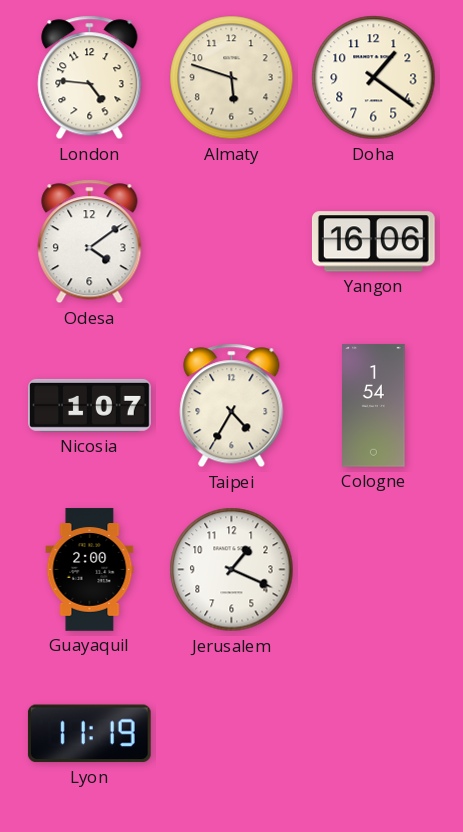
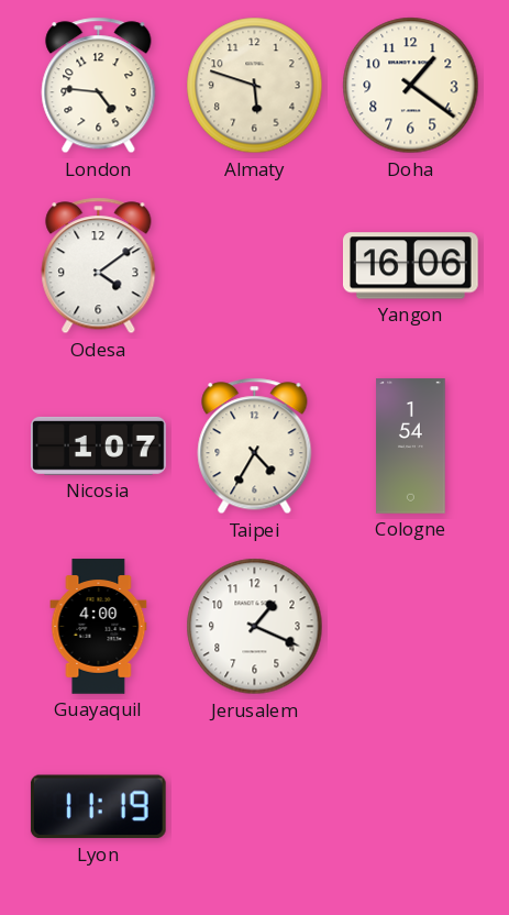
Guayaquil: 2:00 -> 4:00
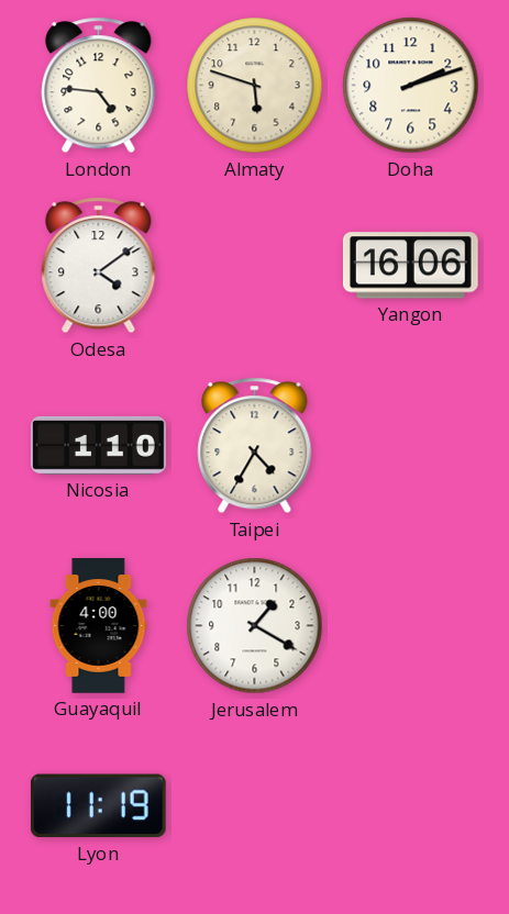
Doha: 1:21 -> 2:12
Nicosia: 1:07 -> 1:10
Cologne: 1:54 -> none
Jerusalem: 1:19 -> 1:20
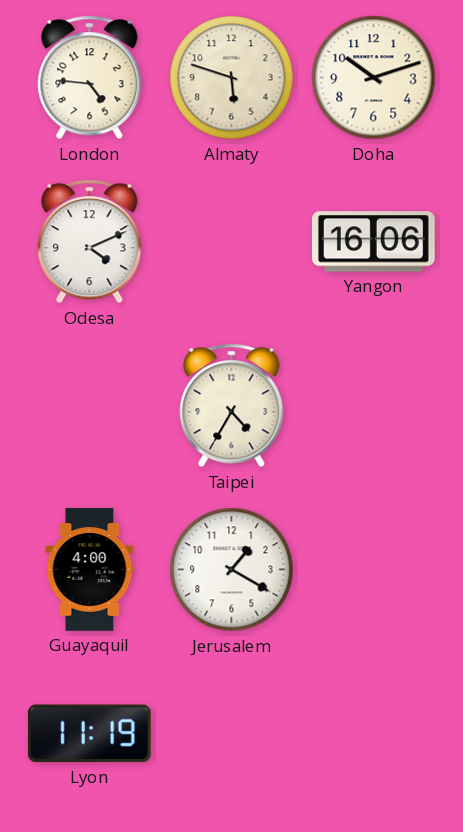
Doha: 2:12 -> 10:12
Odesa: 4:09 -> 4:11
Nicosia: 1:10 -> none
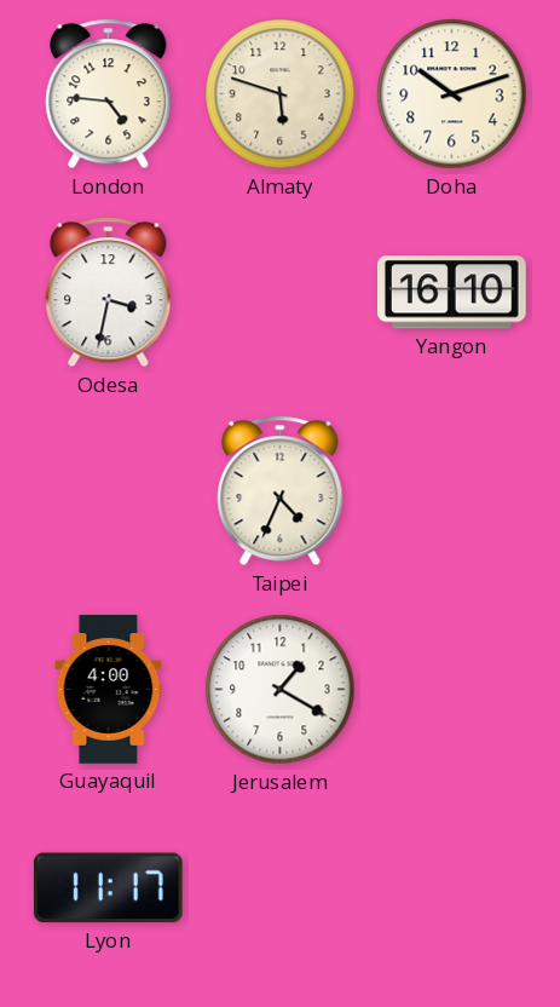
Odesa: 4:11 -> 3:32
Yangon: 16:06 -> 16:10
Taipei: 4:35 -> 4:34
Lyon: 11:19 -> 11:17
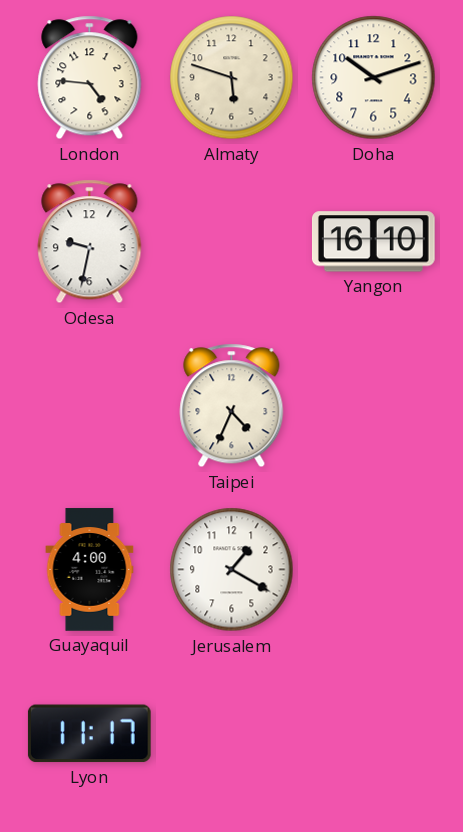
Odesa: 3:32 -> 9:32
